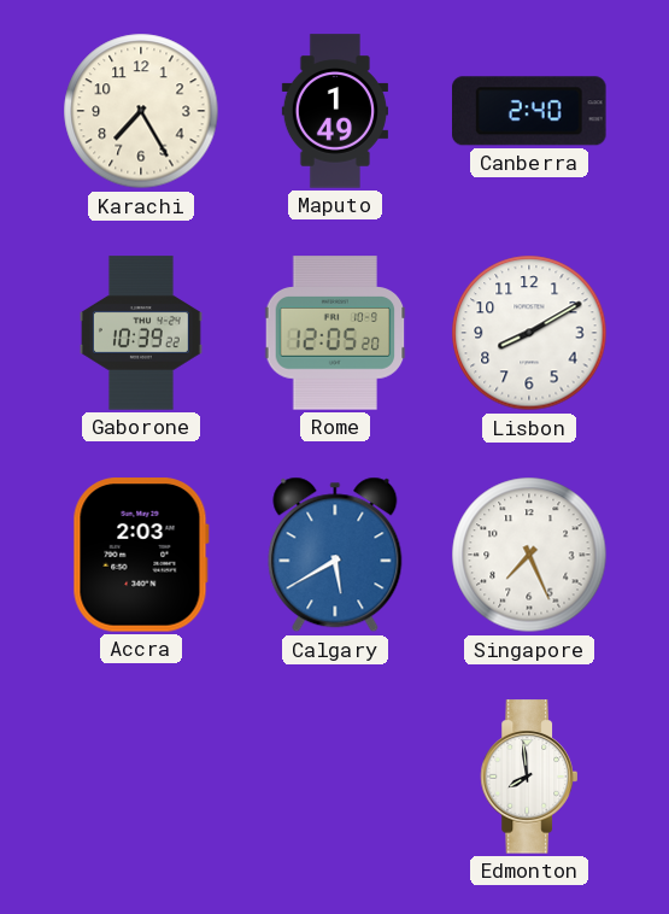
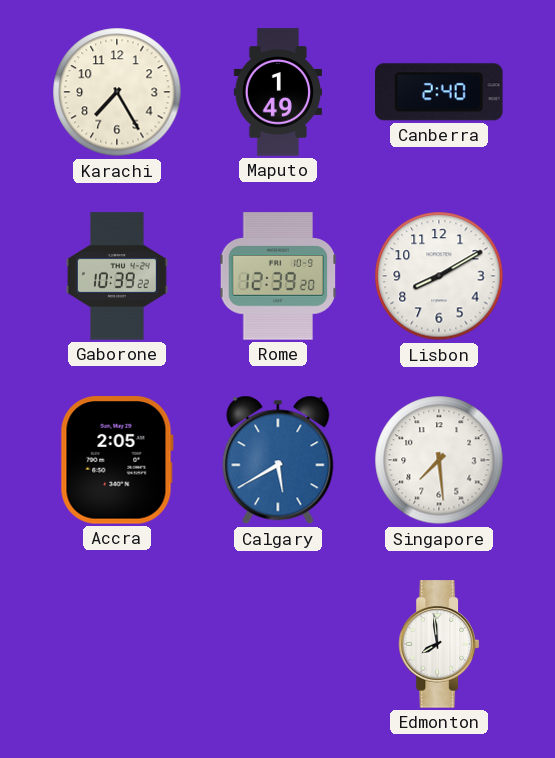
Rome: 12:05 -> 12:39
Accra: 2:03 -> 2:05
Singapore: 7:26 -> 7:29
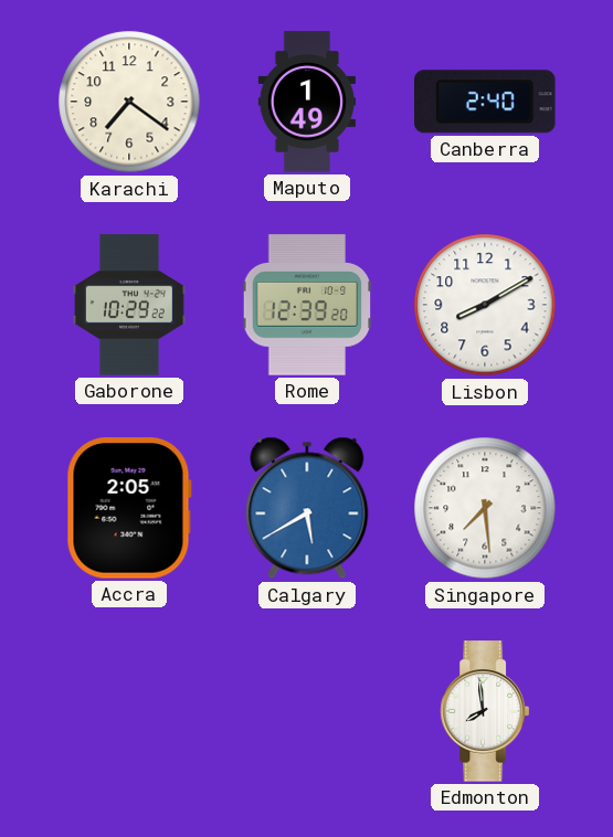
Karachi: 7:25 -> 7:21
Gaborone: 10:39 -> 10:29
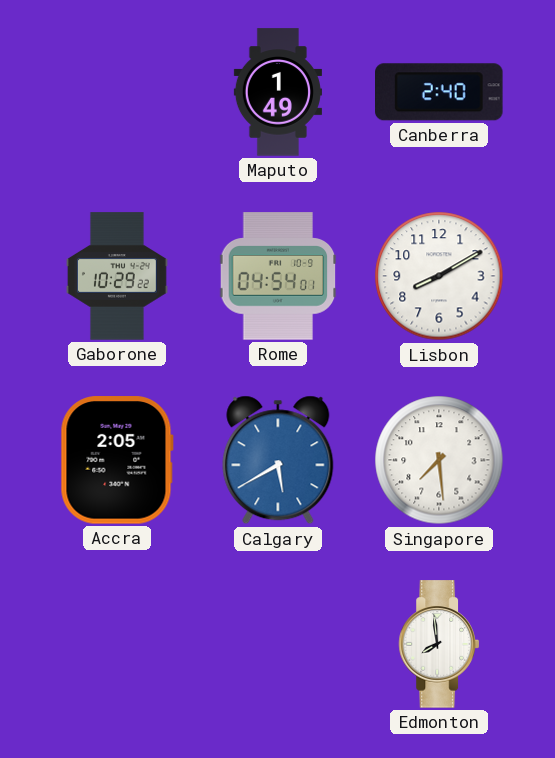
Karachi: 7:21 -> none
Rome: 12:39 -> 04:54
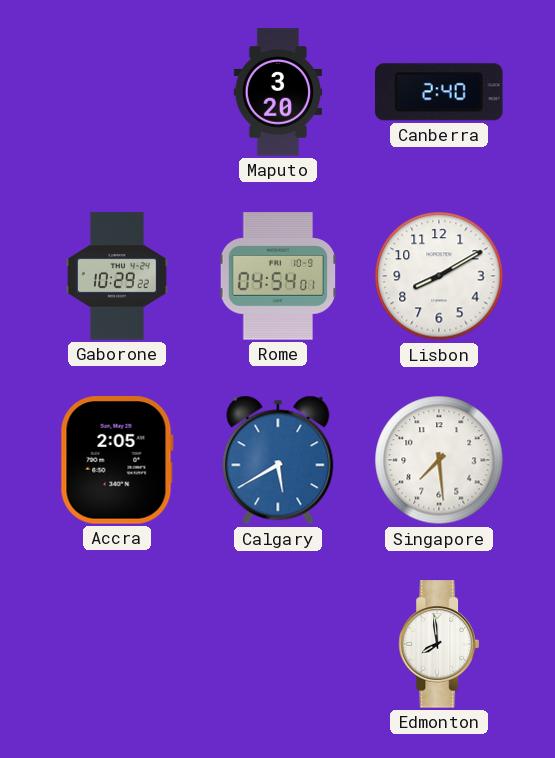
Maputo: 1:49 -> 3:20
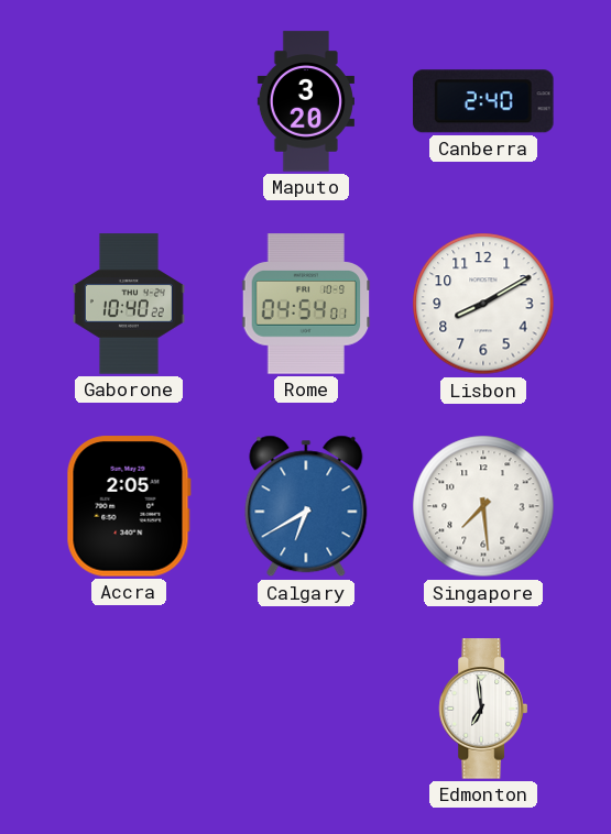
Gaborone: 10:29 -> 10:40
Calgary: 5:40 -> 6:40
Edmonton: 7:59 -> 6:59
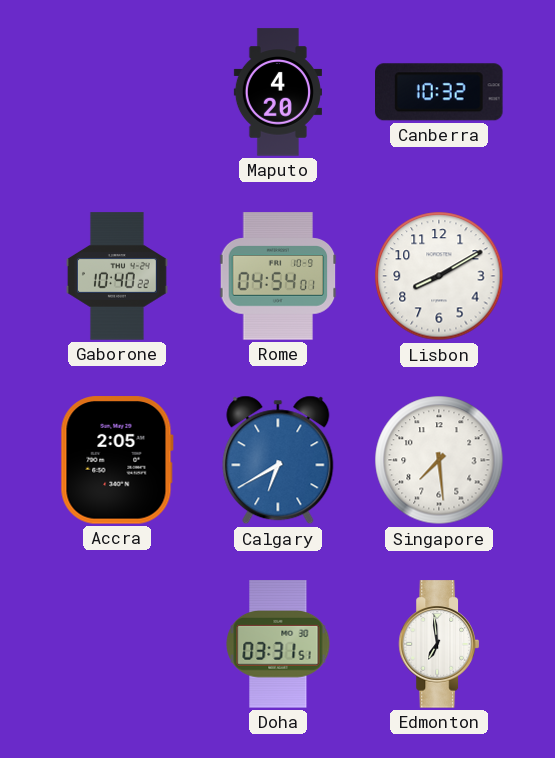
Maputo: 3:20 -> 4:20
Canberra: 2:40 -> 10:32
Doha: none -> 03:31
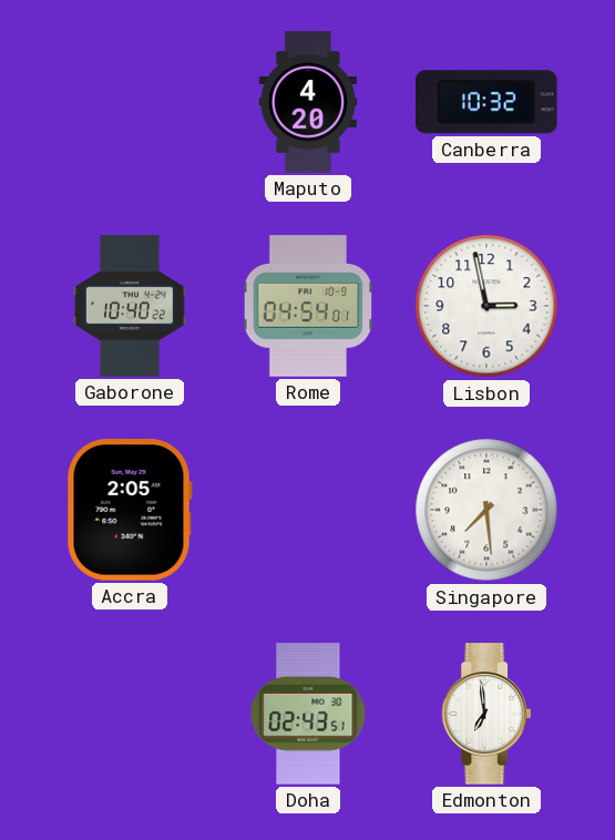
Lisbon: 8:10 -> 2:58
Calgary: 6:40 -> none
Doha: 03:31 -> 02:43
